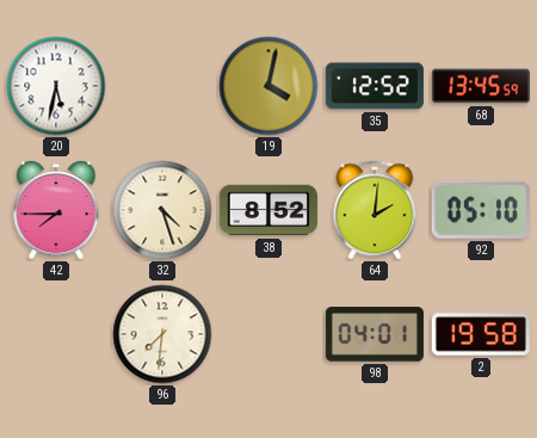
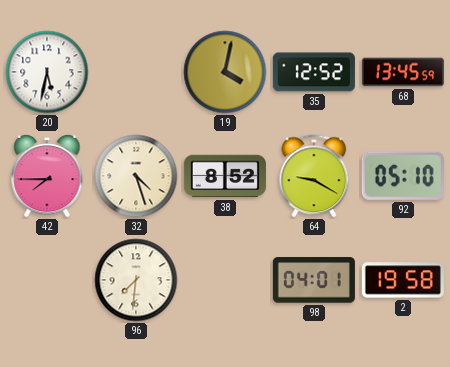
64: 2:01 -> 9:20
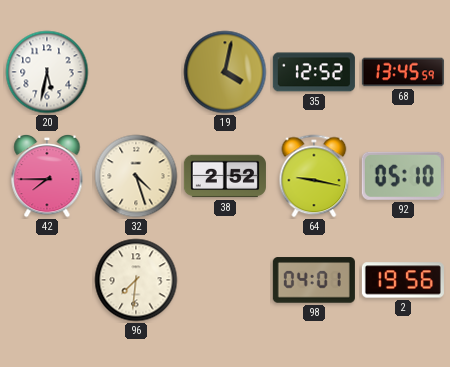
38: 8:52 -> 2:52
64: 9:20 -> 9:17
2: 19:58 -> 19:56
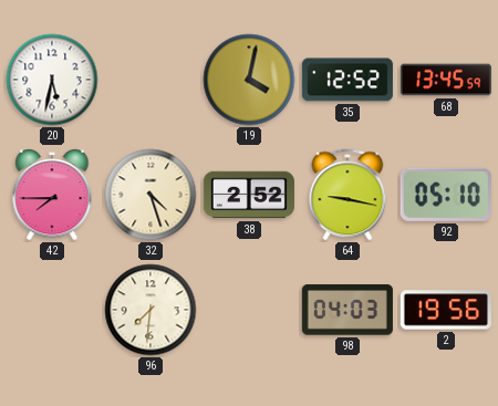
98: 04:01 -> 04:03
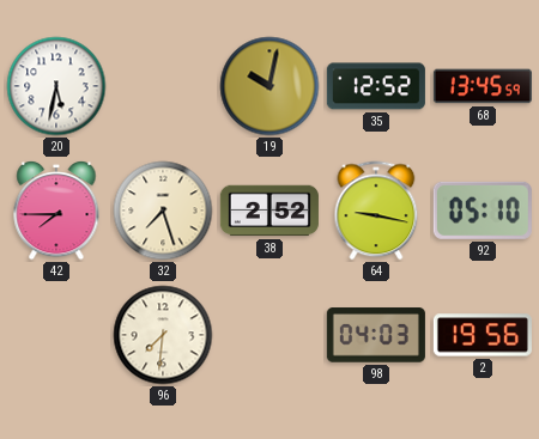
19: 4:02 -> 10:02
32: 4:27 -> 7:27
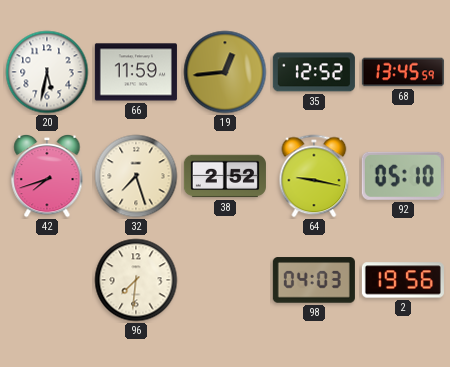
66: none -> 11:59
19: 10:02 -> 12:44
42: 7:45 -> 7:42
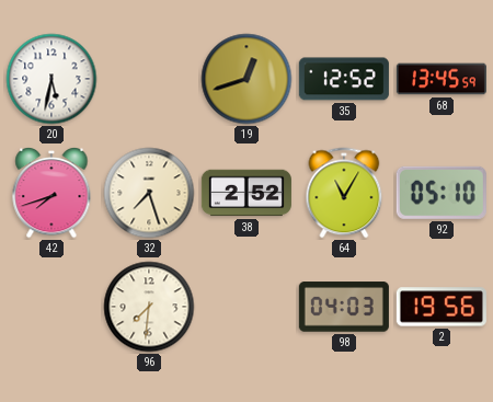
66: 11:59 -> none
19: 12:44 -> 12:42
64: 9:17 -> 11:05
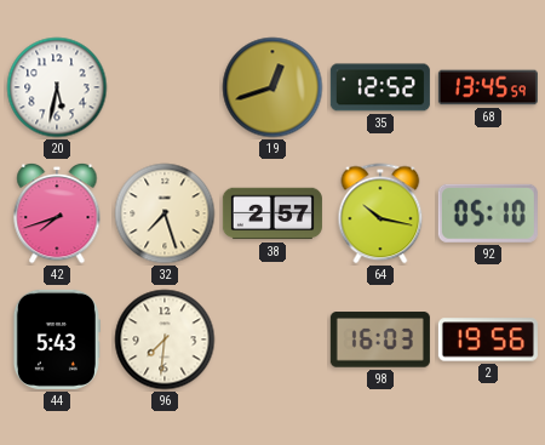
38: 2:52 -> 2:57
64: 11:05 -> 10:17
44: none -> 5:43
98: 04:03 -> 16:03
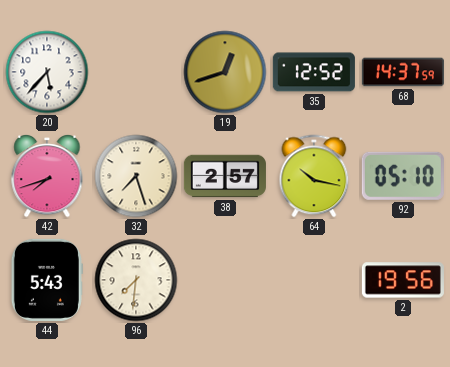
20: 5:32 -> 5:37
68: 13:45 -> 14:37
98: 16:03 -> none
